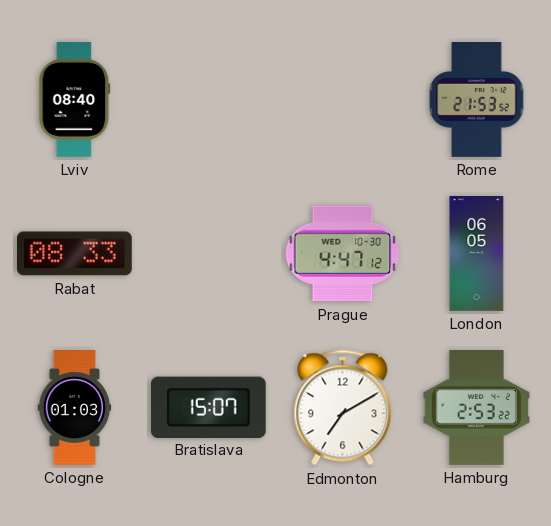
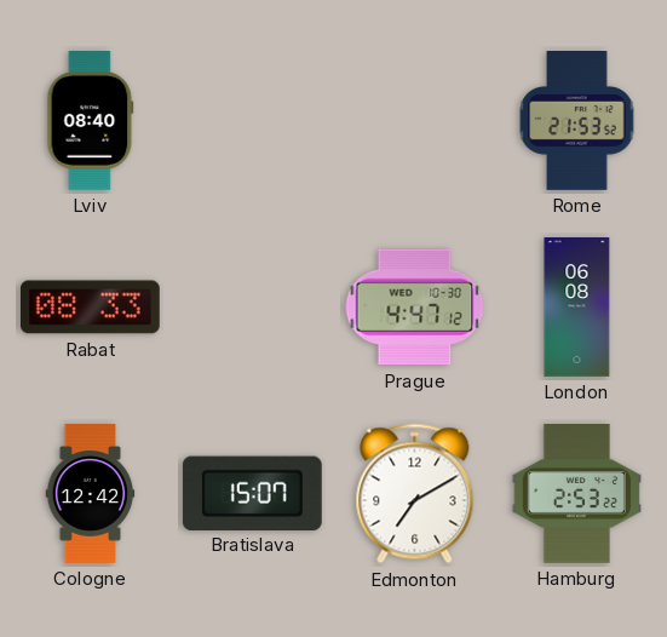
London: 06:05 -> 06:08
Cologne: 01:03 -> 12:42
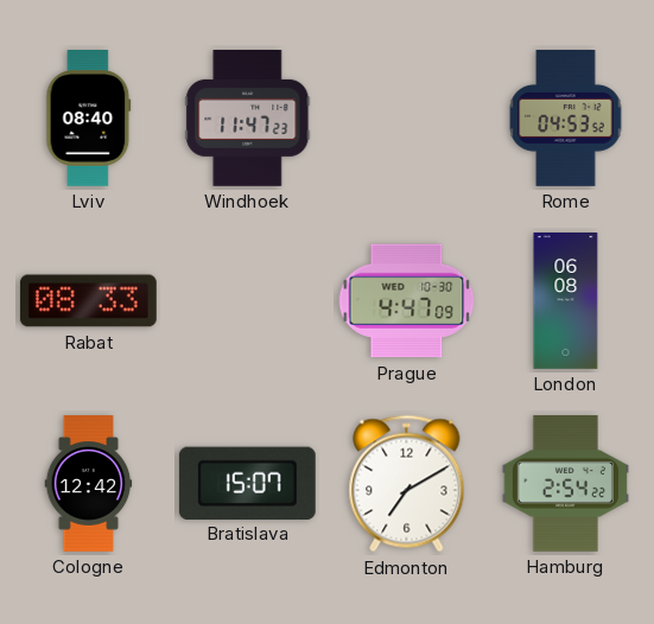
Windhoek: none -> 11:47
Rome: 21:53 -> 04:53
Prague: 4:47:12 -> 4:47:09
Hamburg: 2:53 -> 2:54
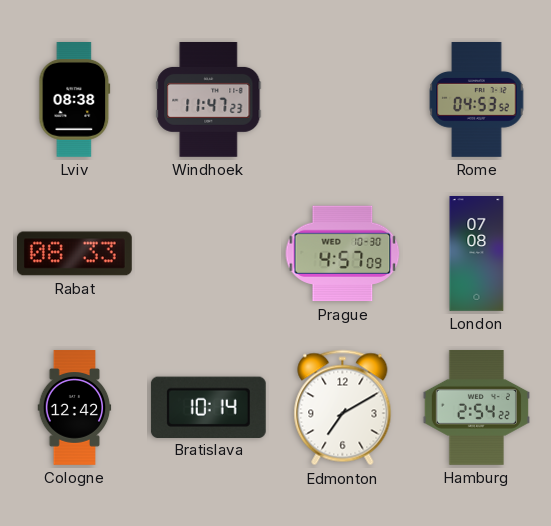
Lviv: 08:40 -> 08:38
Prague: 4:47 -> 4:57
London: 06:08 -> 07:08
Bratislava: 15:07 -> 10:14
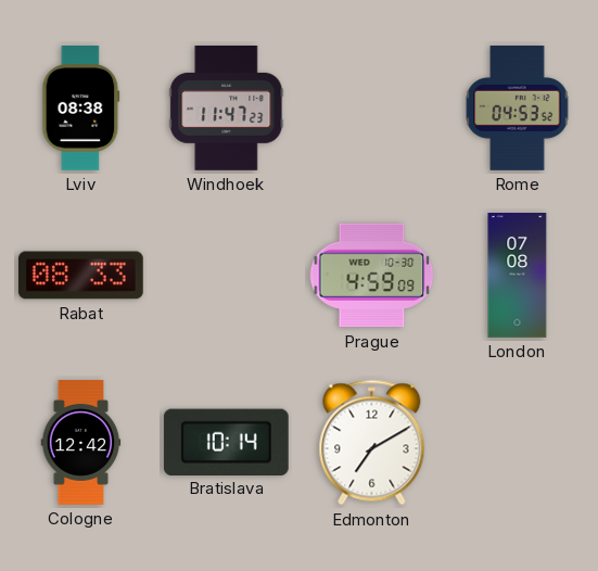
Prague: 4:57 -> 4:59
Hamburg: 2:54 -> none
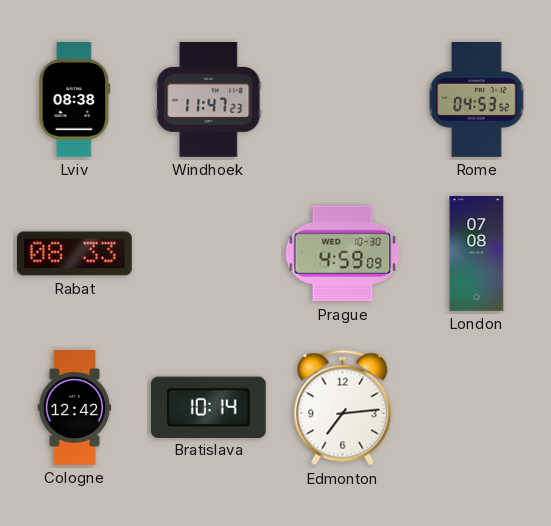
Edmonton: 7:10 -> 7:14
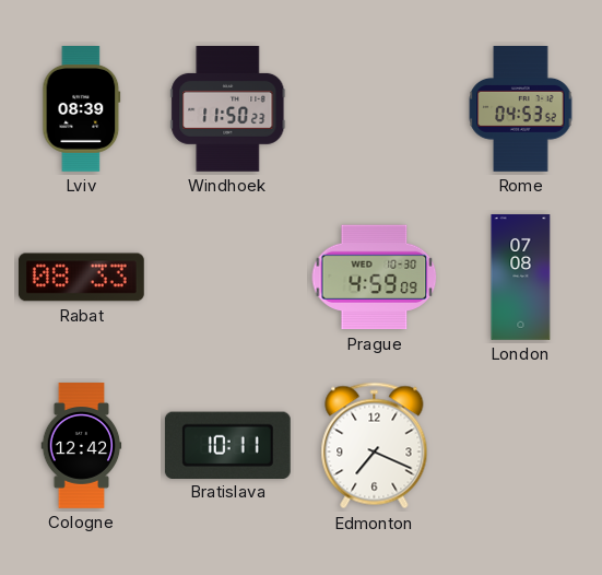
Lviv: 08:38 -> 08:39
Windhoek: 11:47 -> 11:50
Bratislava: 10:14 -> 10:11
Edmonton: 7:14 -> 7:19
